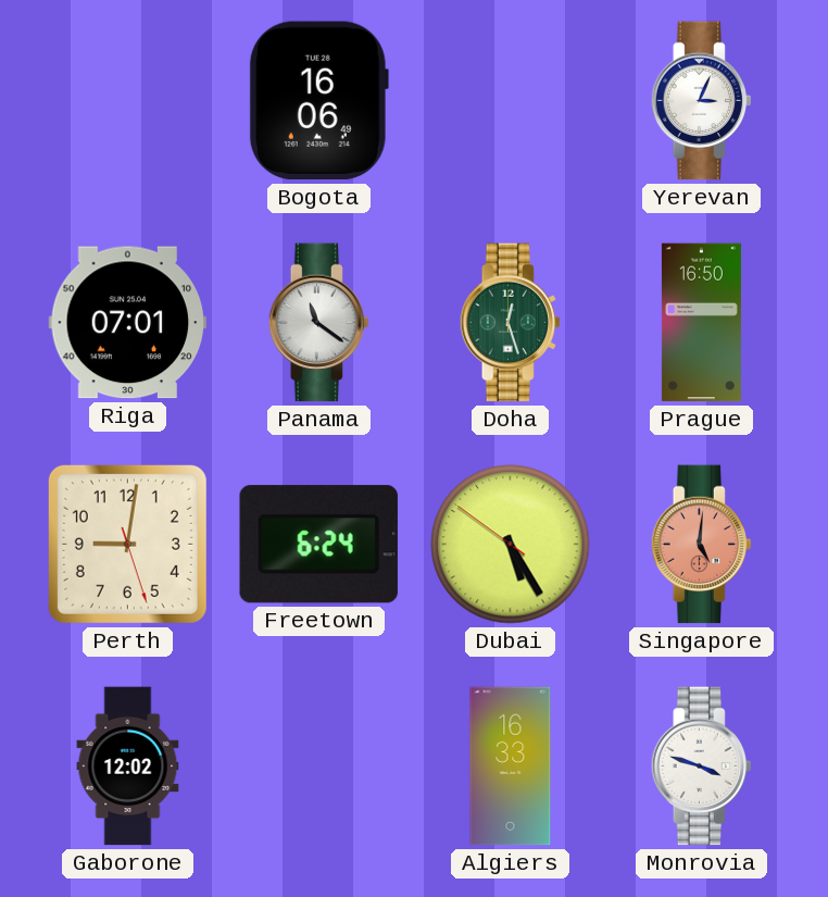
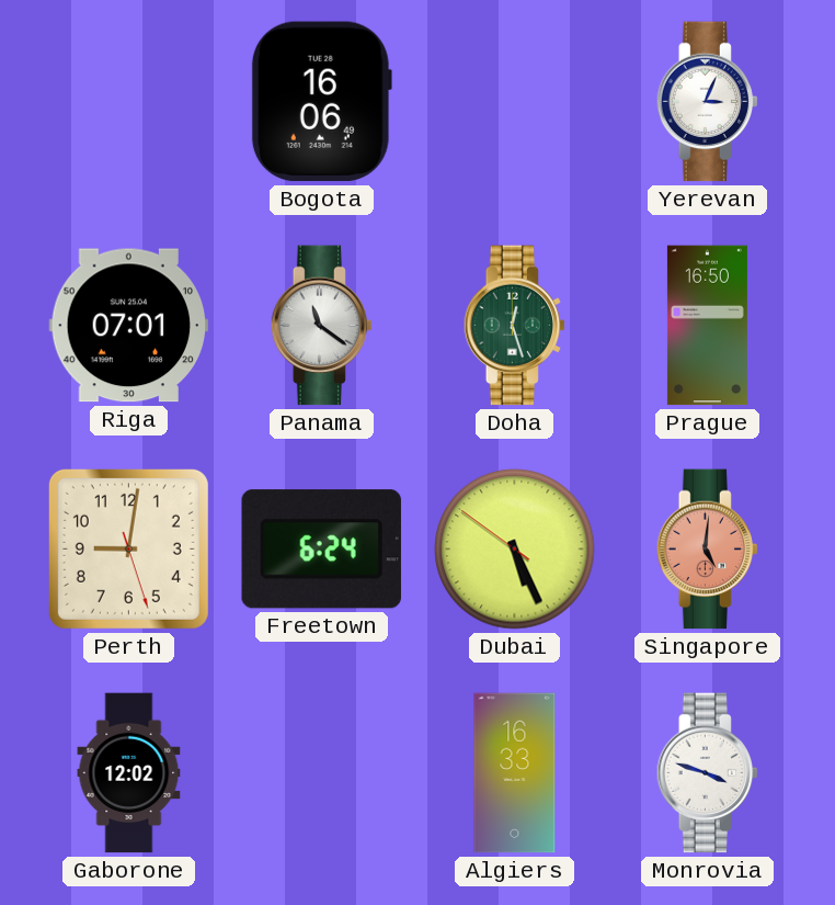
Dubai: 5:24 -> 5:25
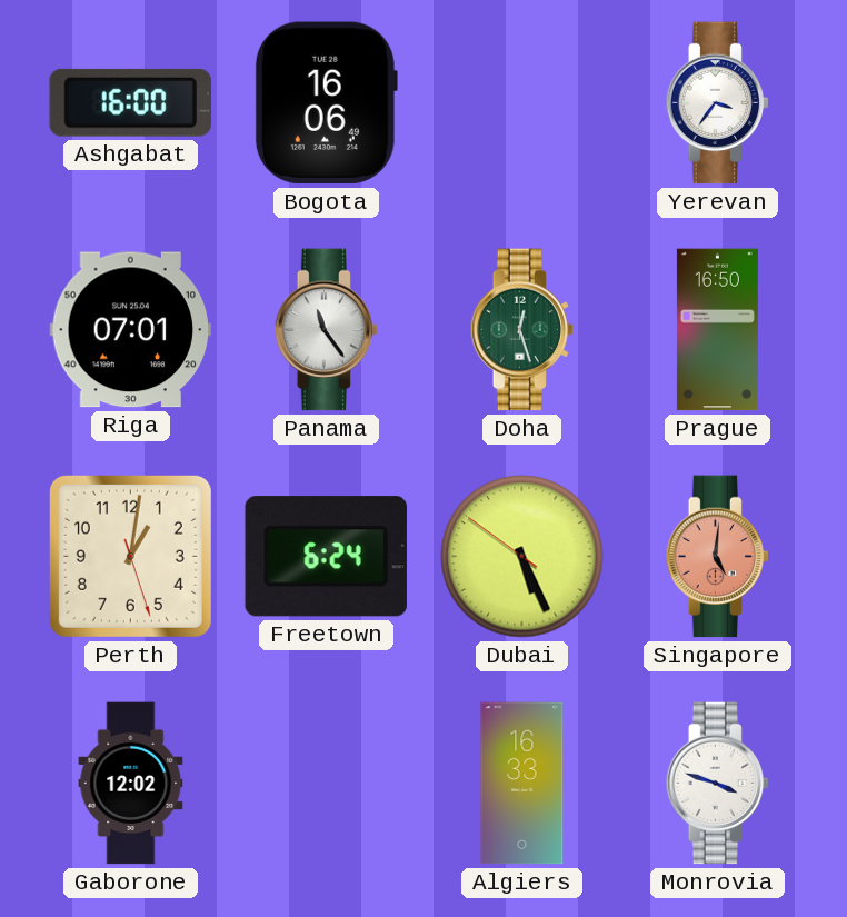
Ashgabat: none -> 16:00
Yerevan: 3:04 -> 3:36
Panama: 11:21 -> 11:24
Perth: 9:01 -> 1:01
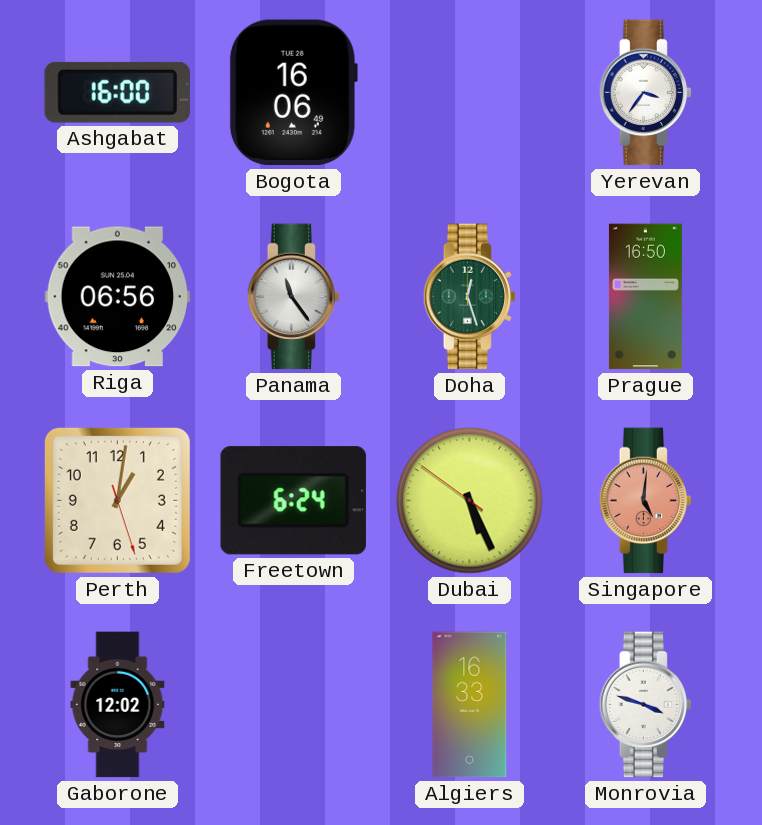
Riga: 07:01 -> 06:56
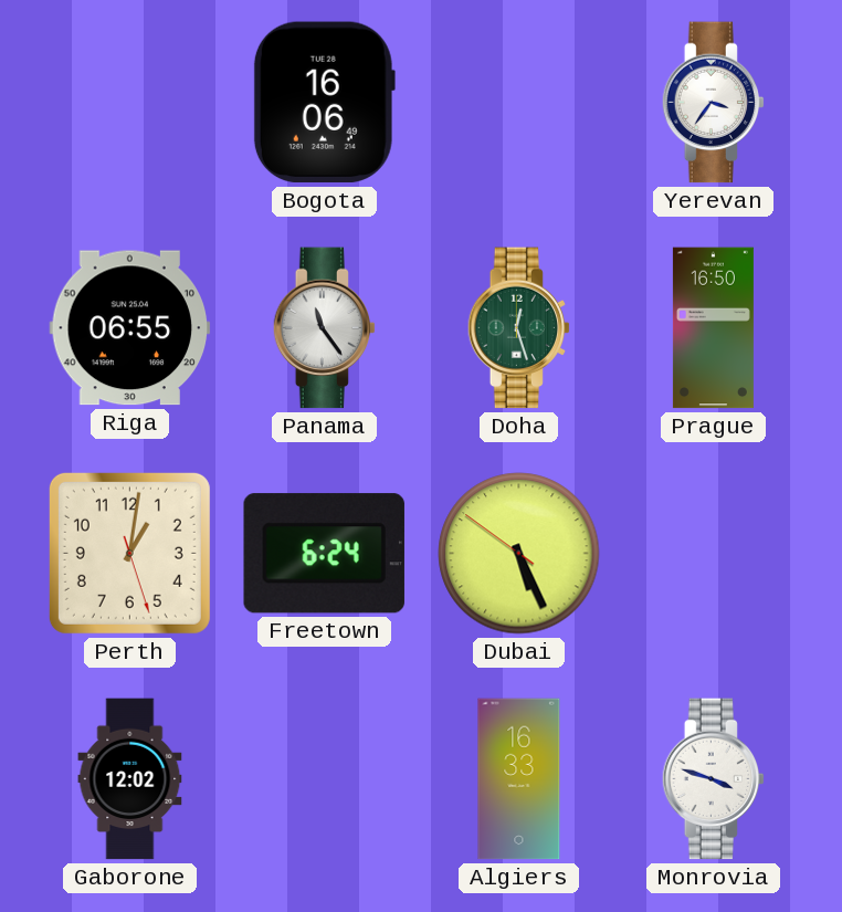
Ashgabat: 16:00 -> none
Riga: 06:56 -> 06:55
Singapore: 5:01 -> none
